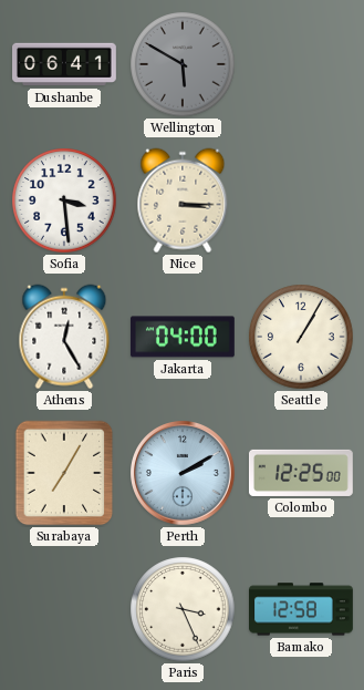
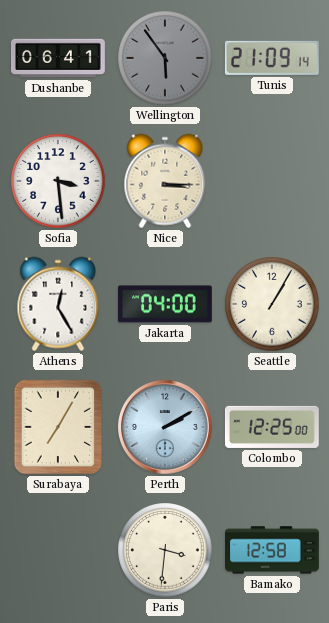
Wellington: 5:50 -> 5:54
Tunis: none -> 21:09
Paris: 3:26 -> 3:31
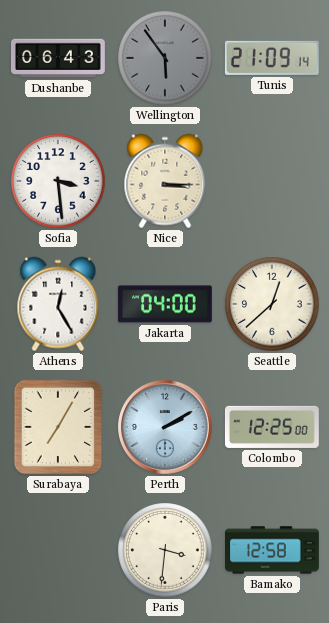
Dushanbe: 06:41 -> 06:43
Seattle: 1:05 -> 12:38
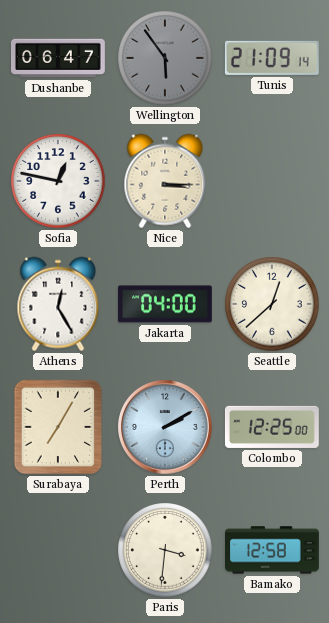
Dushanbe: 06:43 -> 06:47
Sofia: 3:29 -> 12:47
